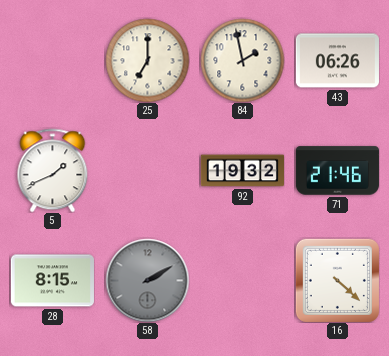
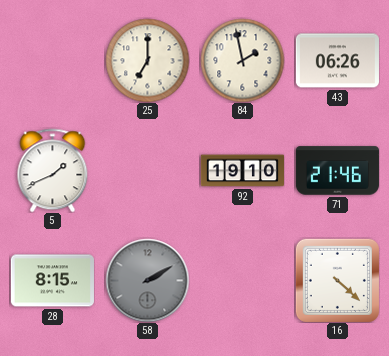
92: 19:32 -> 19:10
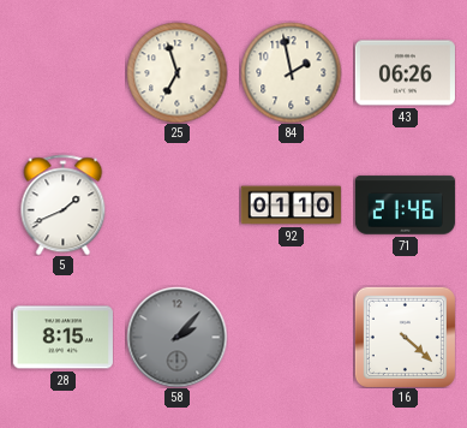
25: 7:00 -> 6:57
92: 19:10 -> 01:10
58: 2:10 -> 2:07
